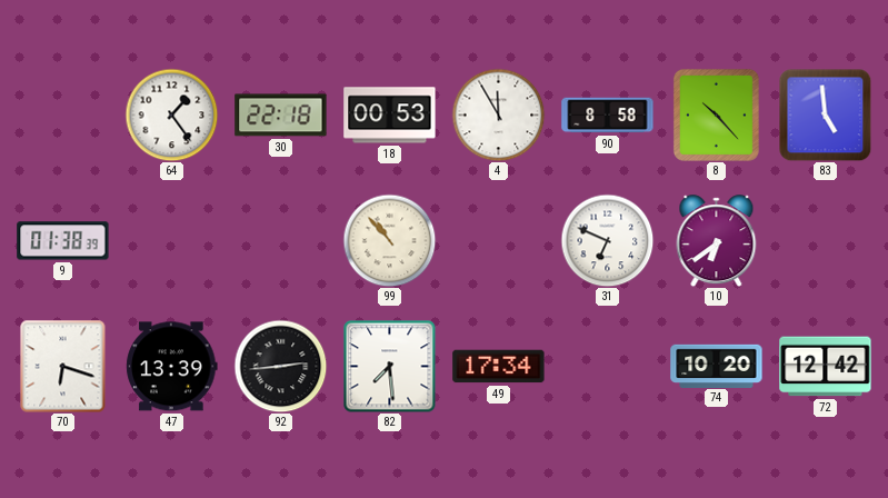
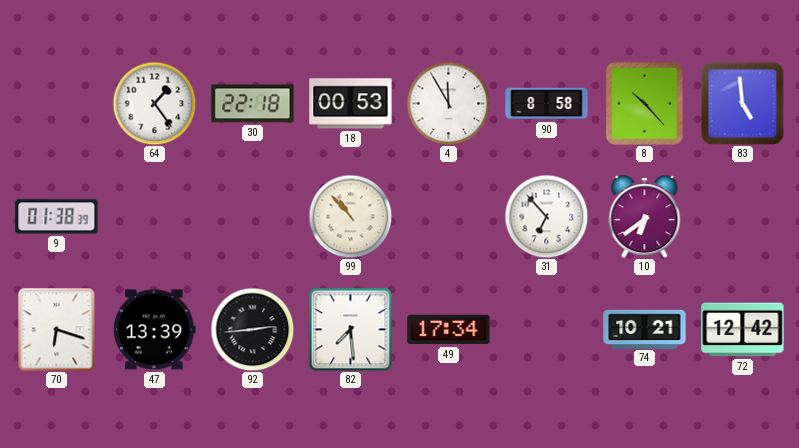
31: 6:49 -> 6:53
74: 10:20 -> 10:21
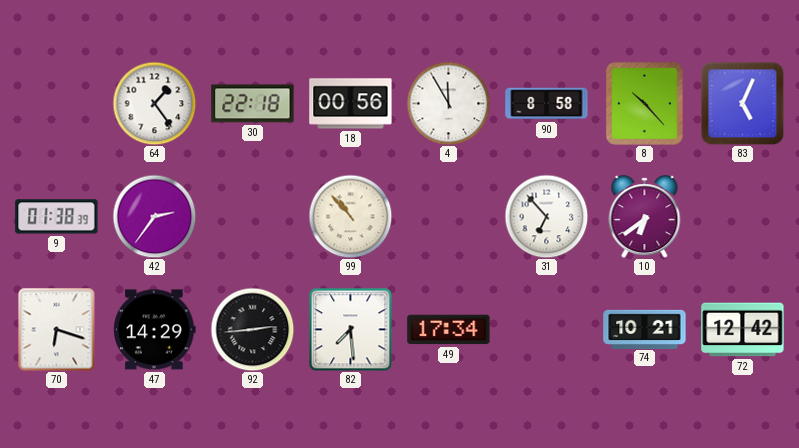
18: 00:53 -> 00:56
83: 4:59 -> 5:04
42: none -> 2:36
47: 13:39 -> 14:29
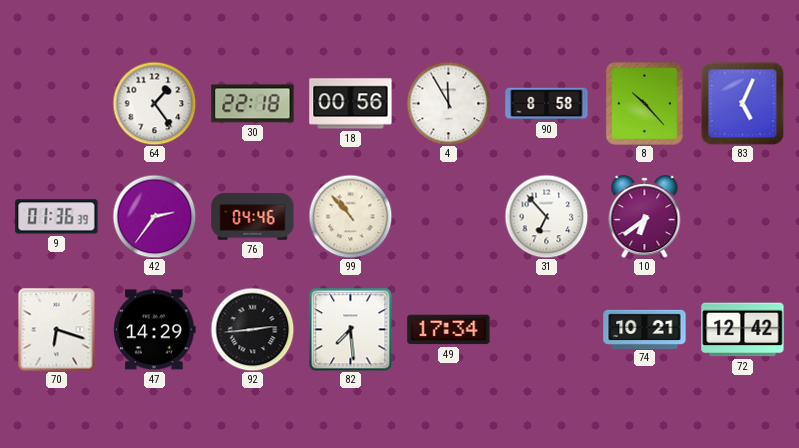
9: 01:38 -> 01:36
76: none -> 04:46
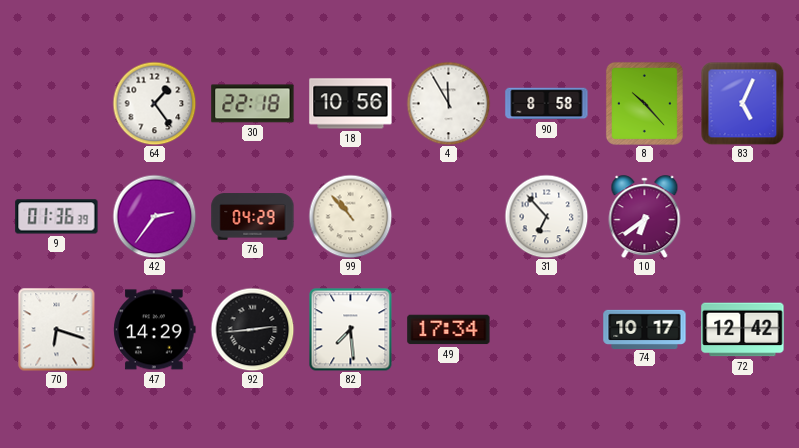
18: 00:56 -> 10:56
76: 04:46 -> 04:29
74: 10:21 -> 10:17
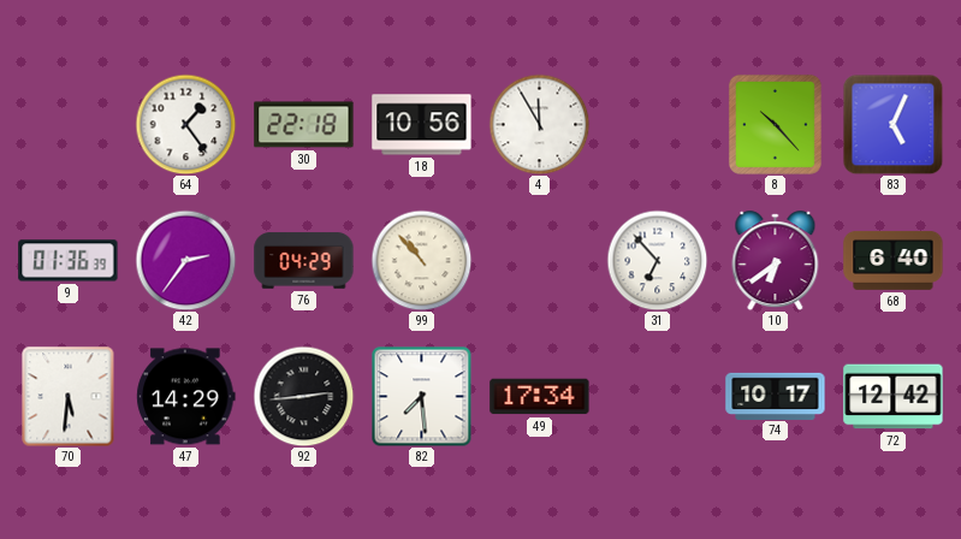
90: 8:58 -> none
68: none -> 6:40
70: 6:18 -> 5:31
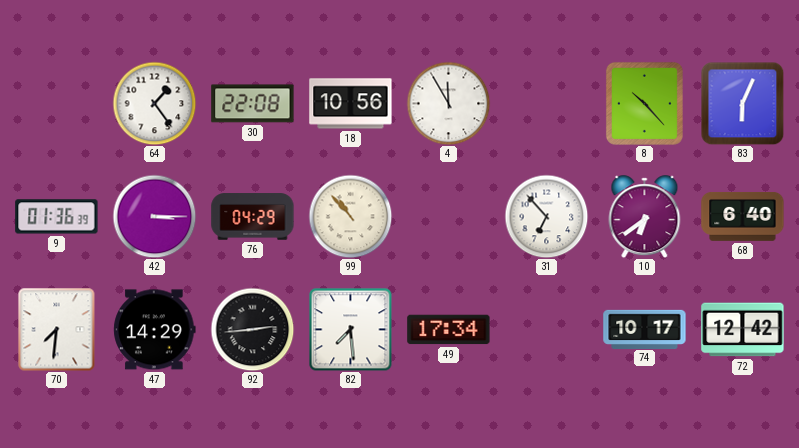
30: 22:18 -> 22:08
83: 5:04 -> 6:04
42: 2:36 -> 3:15
70: 5:31 -> 7:31
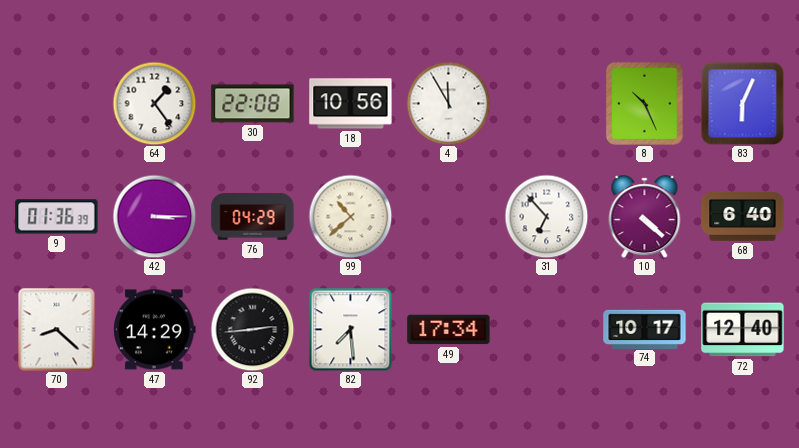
8: 10:23 -> 10:26
99: 10:53 -> 10:38
10: 6:39 -> 4:22
70: 7:31 -> 8:22
72: 12:42 -> 12:40
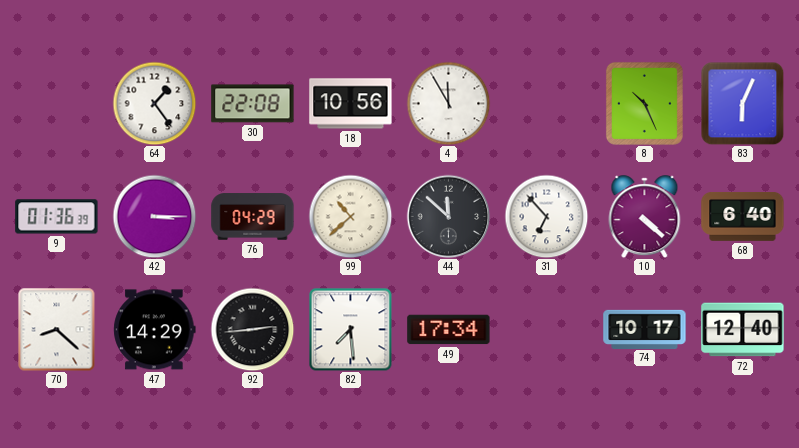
44: none -> 11:52
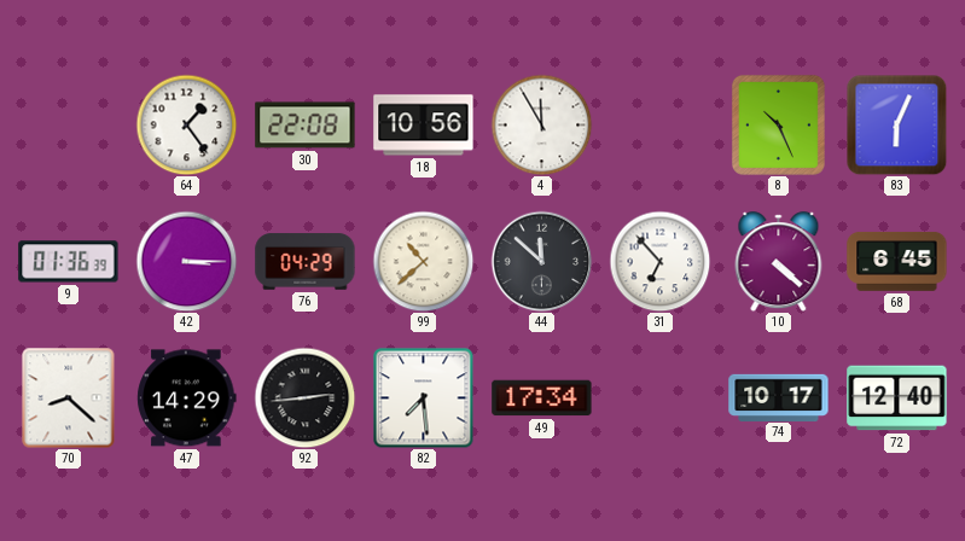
68: 6:40 -> 6:45
